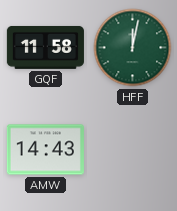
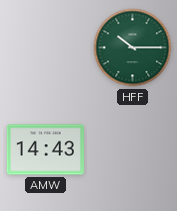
GQF: 11:58 -> none
HFF: 12:02 -> 10:15
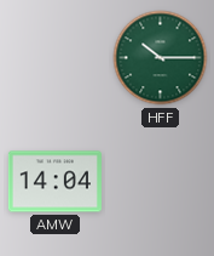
AMW: 14:43 -> 14:04
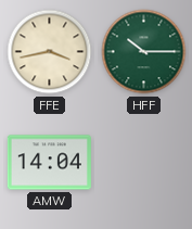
FFE: none -> 3:43
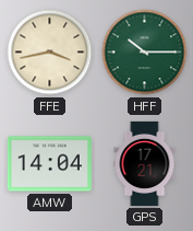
GPS: none -> 17:21
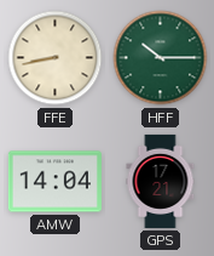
FFE: 3:43 -> 8:43
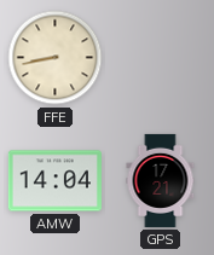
HFF: 10:15 -> none
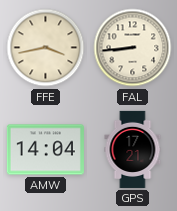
FFE: 8:43 -> 3:43
FAL: none -> 8:44
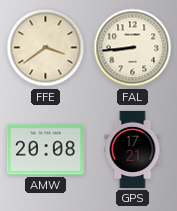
FFE: 3:43 -> 3:39
AMW: 14:04 -> 20:08
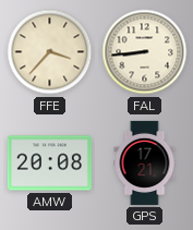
FFE: 3:39 -> 3:37
